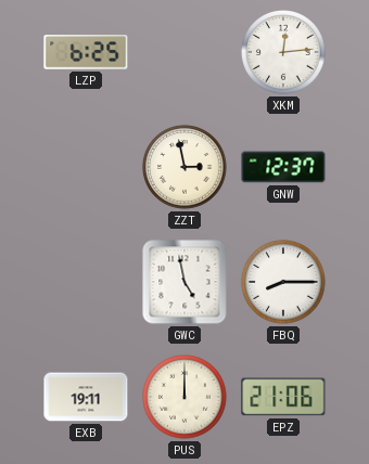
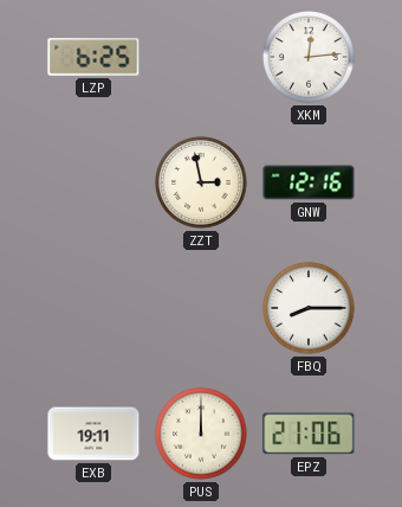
GNW: 12:37 -> 12:16
GWC: 4:58 -> none
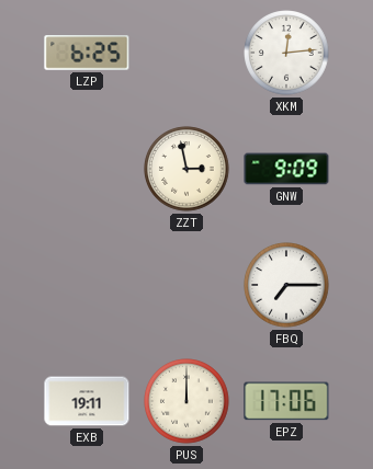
GNW: 12:16 -> 9:09
FBQ: 8:15 -> 7:15
EPZ: 21:06 -> 17:06
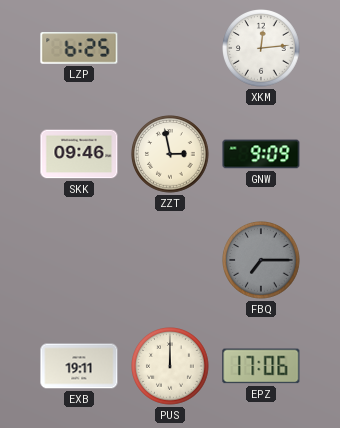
SKK: none -> 09:46
FBQ dial: white -> grey
